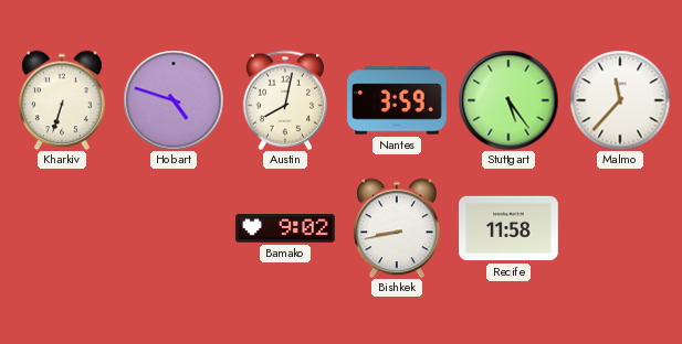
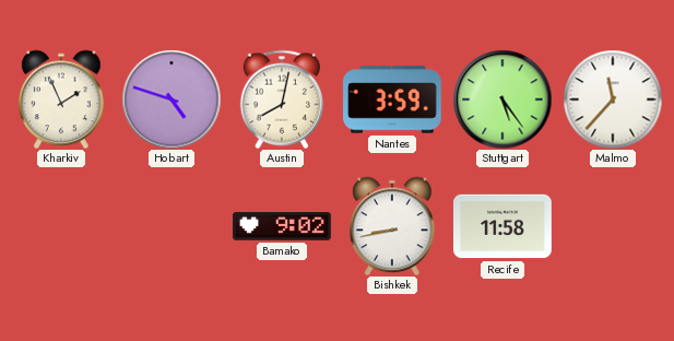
Kharkiv: 6:33 -> 1:56
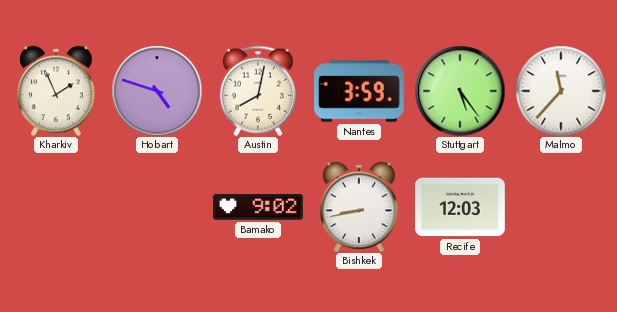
Recife: 11:58 -> 12:03
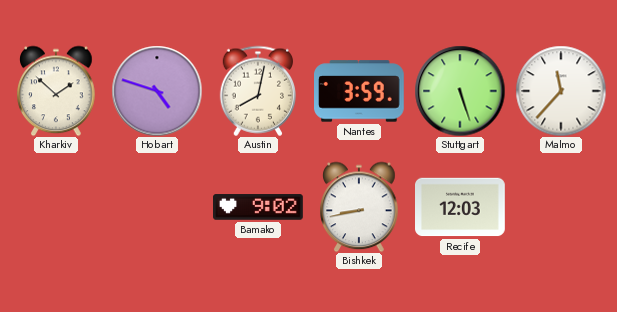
Kharkiv: 1:56 -> 1:52
Stuttgart: 5:24 -> 5:27
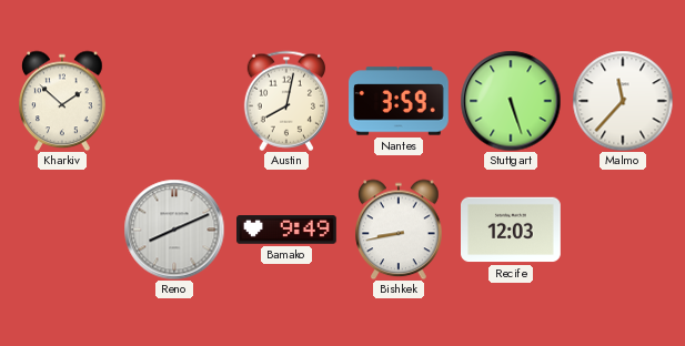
Hobart: 4:48 -> none
Reno: none -> 8:11
Bamako: 9:02 -> 9:49
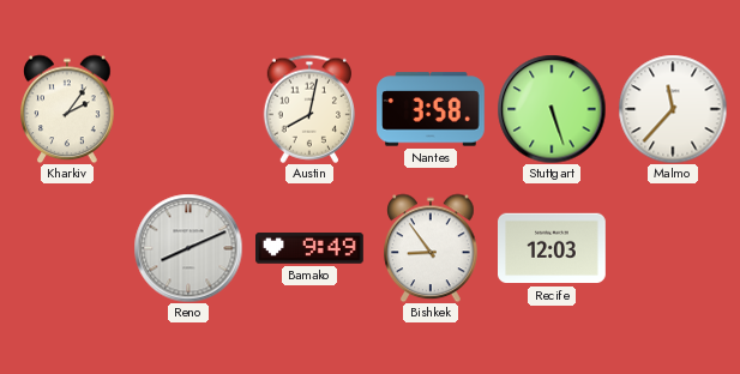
Kharkiv: 1:52 -> 2:06
Nantes: 3:59 -> 3:58
Bishkek: 8:43 -> 8:54
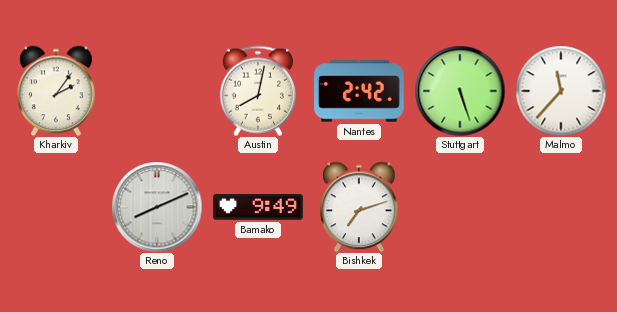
Nantes: 3:58 -> 2:42
Bishkek: 8:54 -> 7:12
Recife: 12:03 -> none
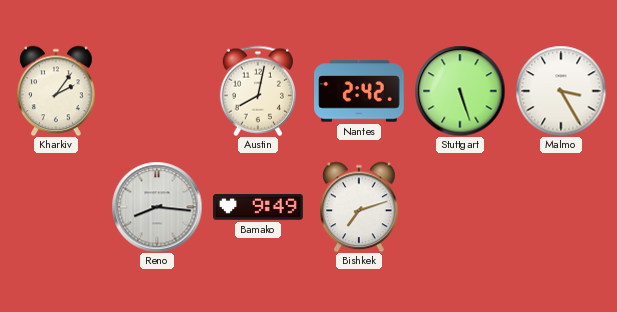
Malmo: 11:37 -> 3:25
Reno: 8:11 -> 8:16
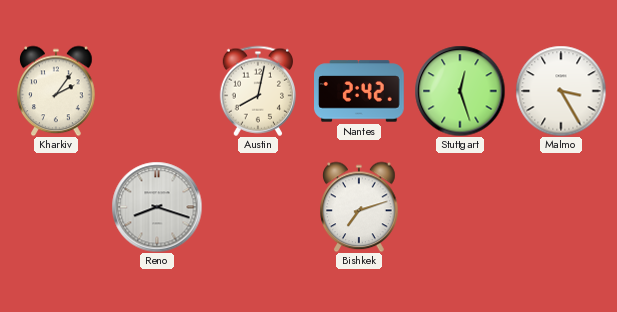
Stuttgart: 5:27 -> 12:27
Reno: 8:16 -> 8:18
Bamako: 9:49 -> none
